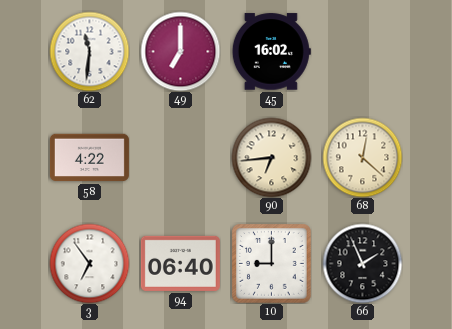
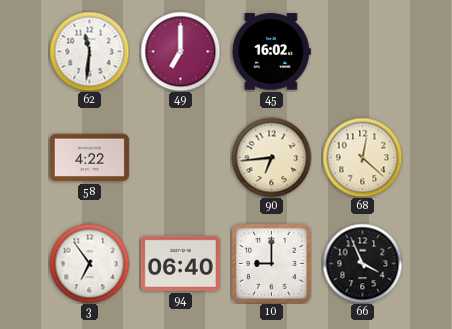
66: 1:56 -> 3:56
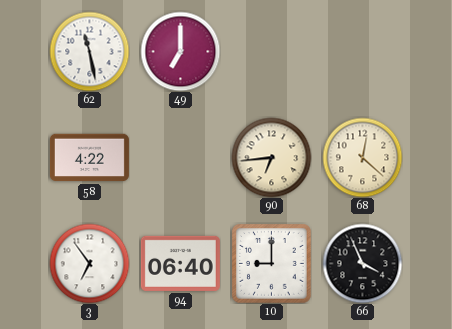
62: 11:31 -> 11:28
45: 16:02 -> none
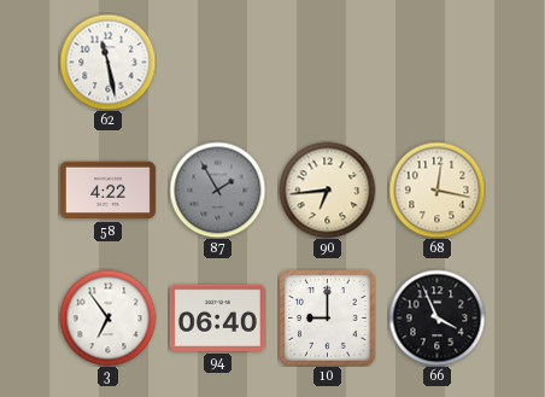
49: 7:00 -> none
87: none -> 1:55
68: 12:22 -> 12:17
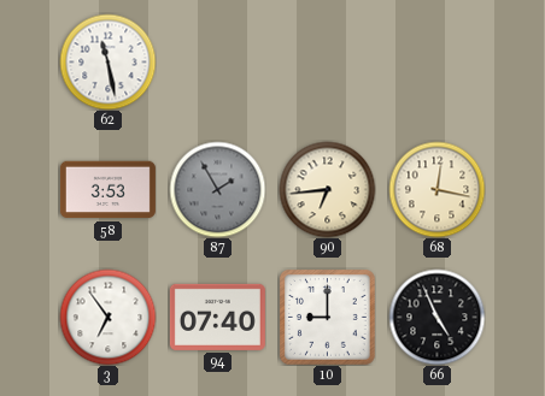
58: 4:22 -> 3:53
94: 06:40 -> 07:40
66: 3:56 -> 4:56
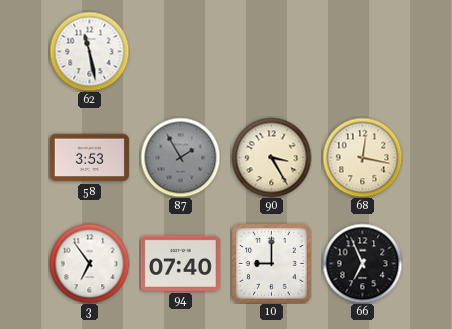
90: 6:44 -> 3:25
66: 4:56 -> 6:56
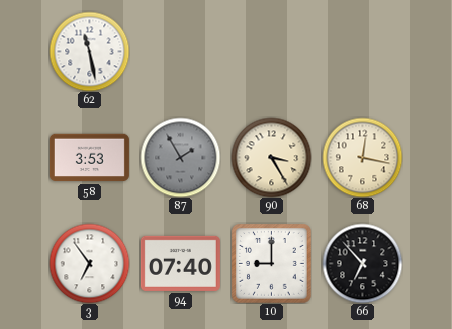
66: 6:56 -> 6:53
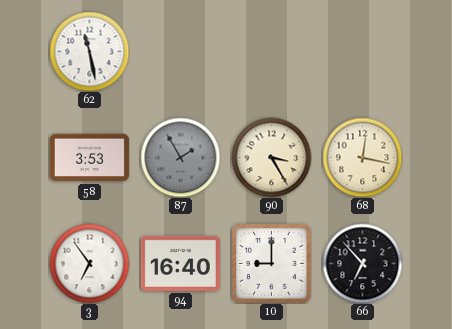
94: 07:40 -> 16:40
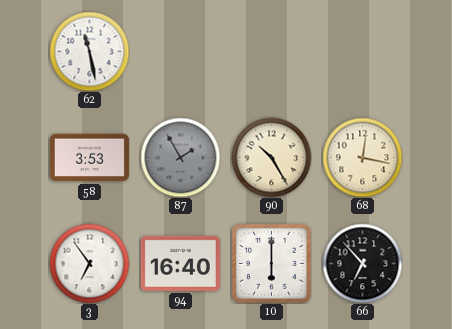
90: 3:25 -> 10:25
10: 9:00 -> 6:00
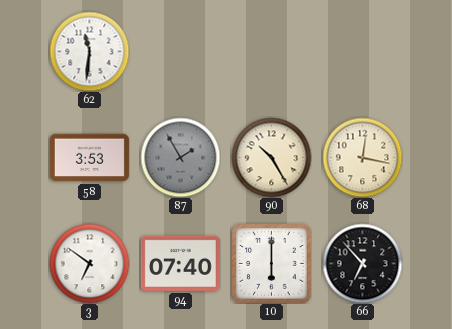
62: 11:28 -> 11:31
3: 6:54 -> 6:51
94: 16:40 -> 07:40
